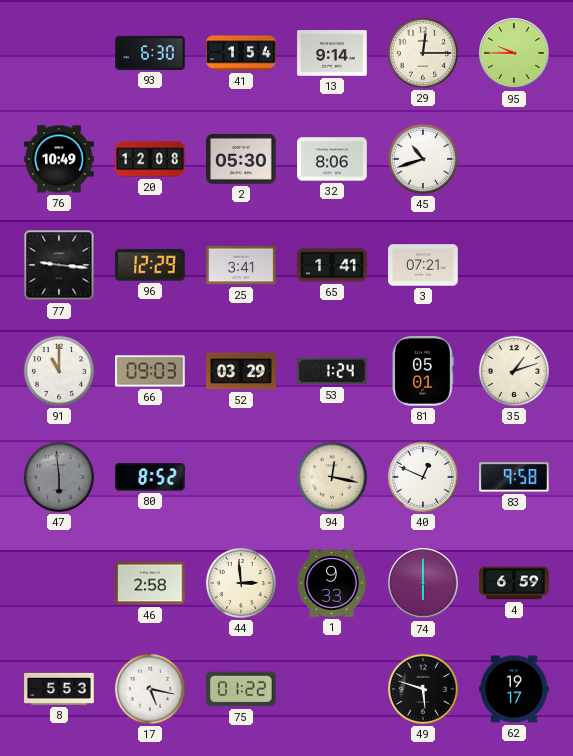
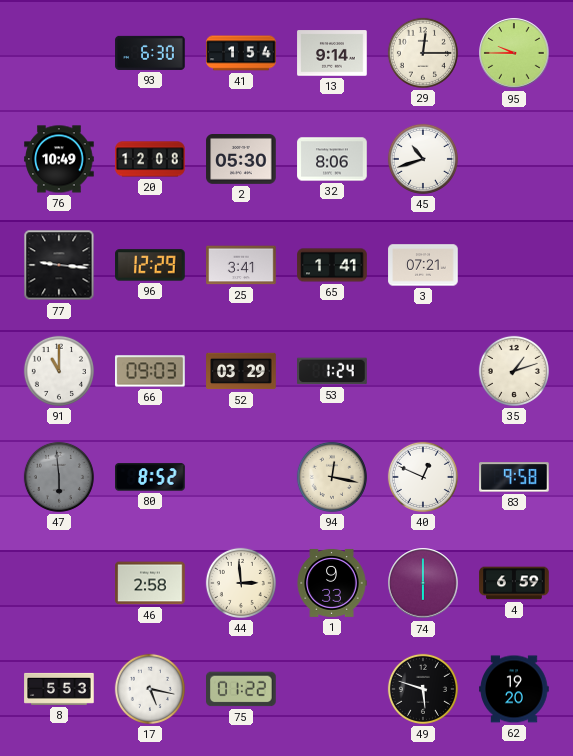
81: 05:01 -> none
62: 19:17 -> 19:20
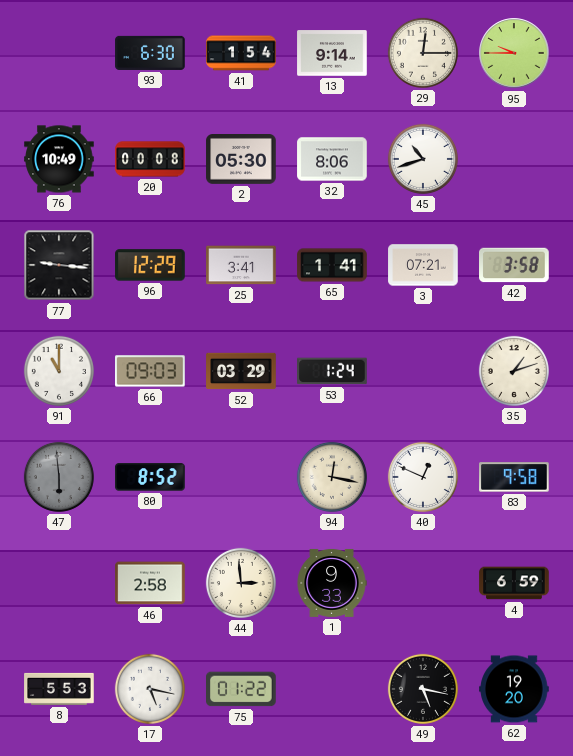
20: 12:08 -> 00:08
42: none -> 3:58
74: 6:00 -> none
49: 5:48 -> 5:17
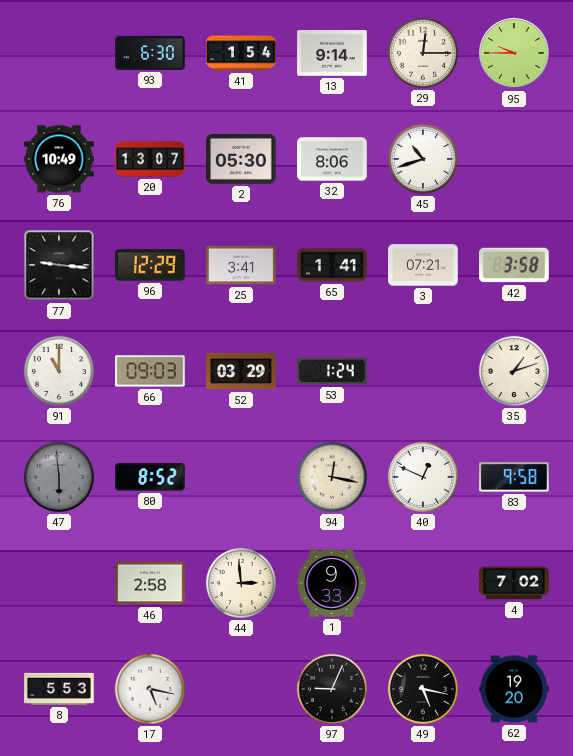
20: 00:08 -> 13:07
4: 6:59 -> 7:02
75: 01:22 -> none
97: none -> 9:04
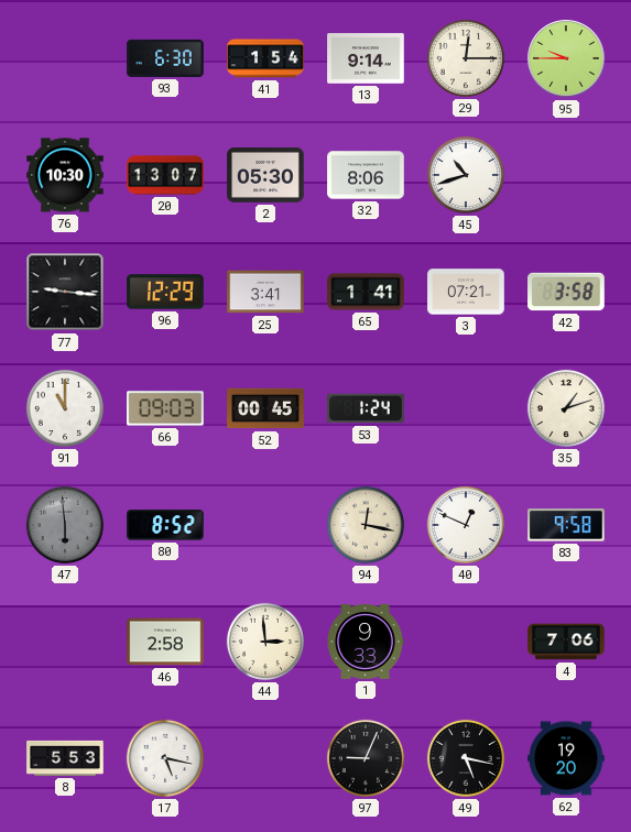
76: 10:49 -> 10:30
52: 03:29 -> 00:45
4: 7:02 -> 7:06
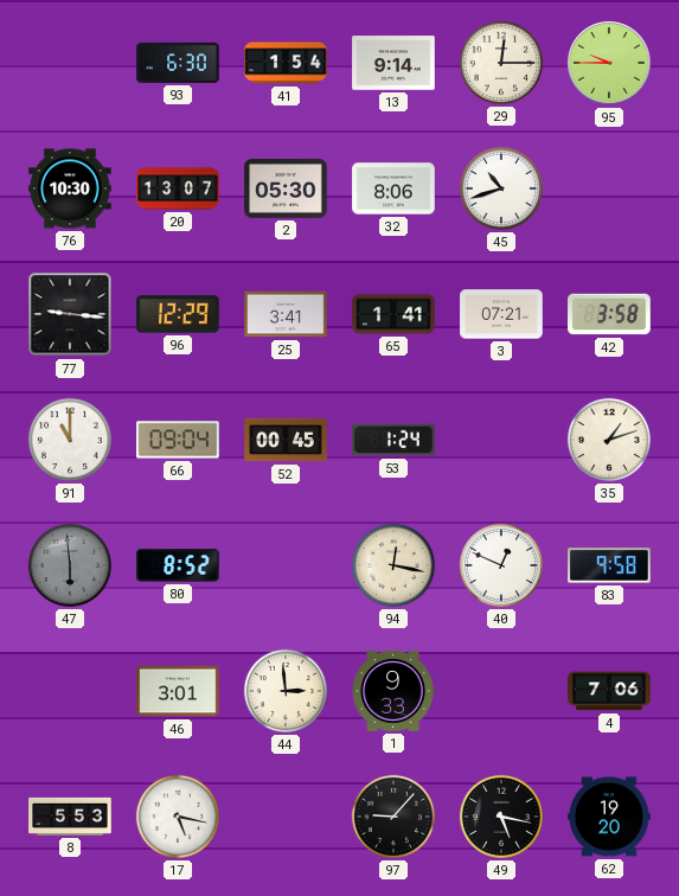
66: 09:03 -> 09:04
46: 2:58 -> 3:01
97: 9:04 -> 9:07
